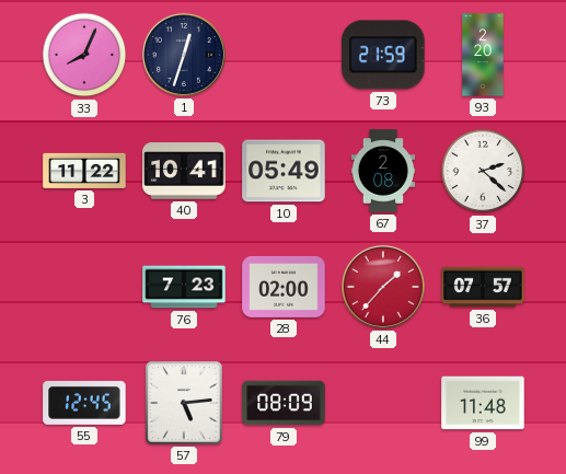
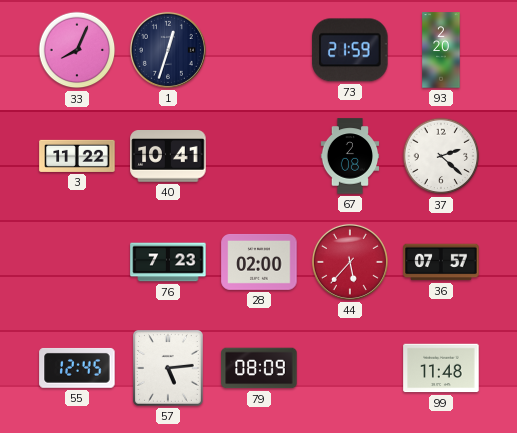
10: 05:49 -> none
44: 1:37 -> 5:37
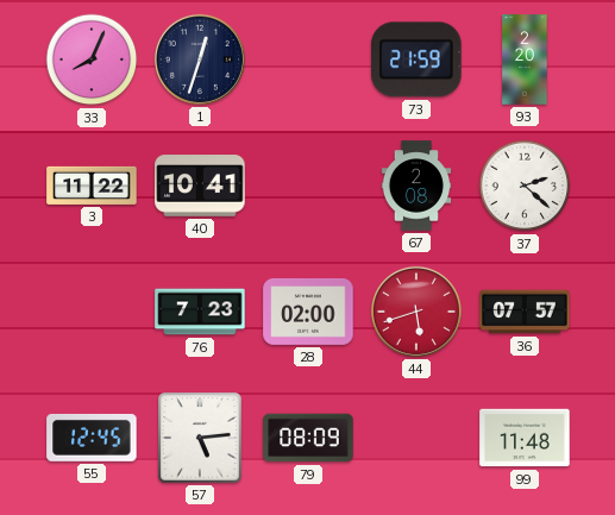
44: 5:37 -> 5:42
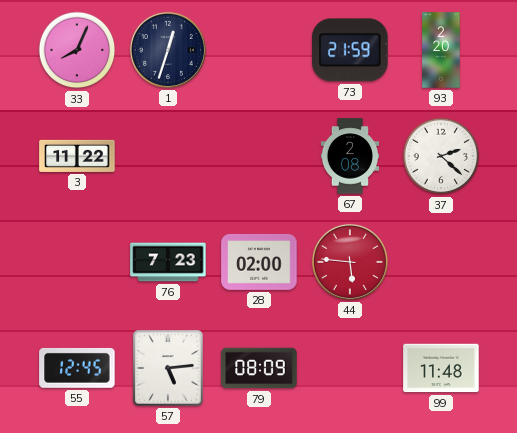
40: 10:41 -> none
44: 5:42 -> 5:46
36: 07:57 -> none
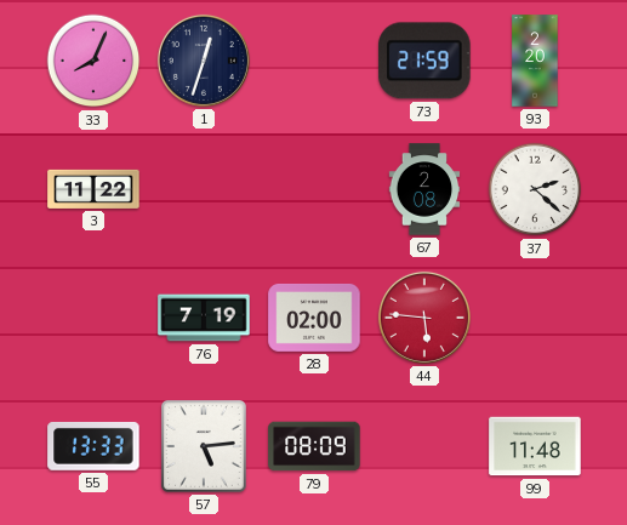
76: 7:23 -> 7:19
55: 12:45 -> 13:33
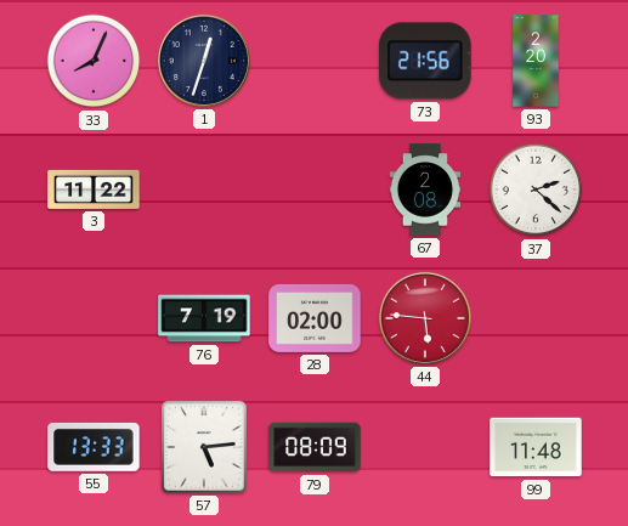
73: 21:59 -> 21:56
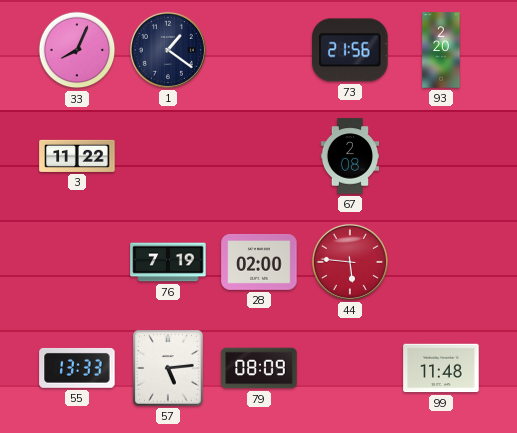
1: 12:33 -> 1:21
37: 2:22 -> none
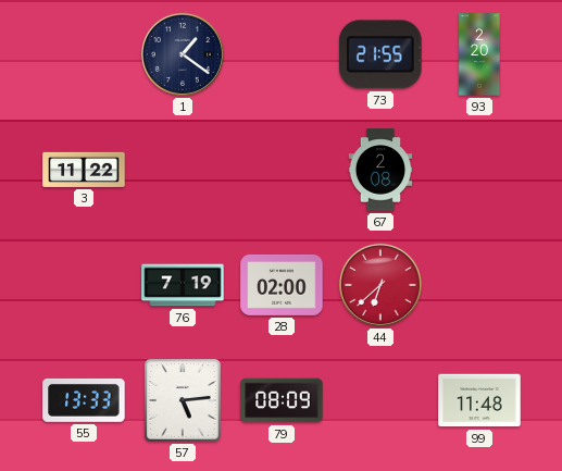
33: 8:04 -> none
73: 21:56 -> 21:55
44: 5:46 -> 6:38
